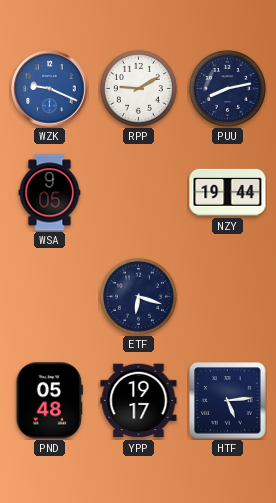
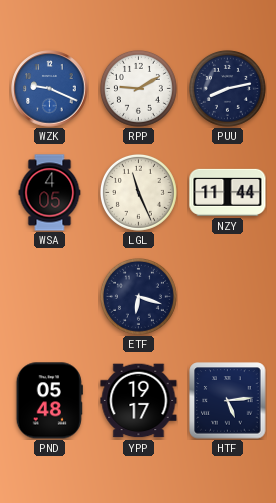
WSA: 9:05 -> 4:05
LGL: none -> 11:26
NZY: 19:44 -> 11:44
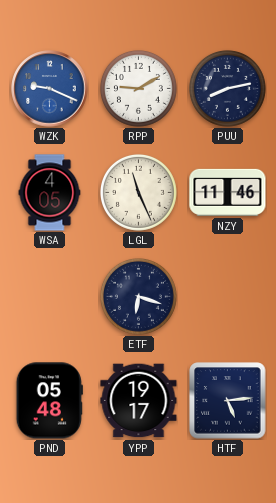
NZY: 11:44 -> 11:46
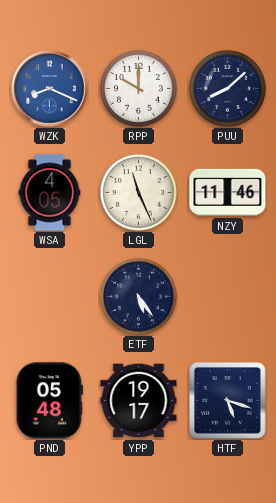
WZK: 9:19 -> 8:19
RPP: 9:10 -> 10:00
PUU: 8:13 -> 8:08
ETF: 6:18 -> 5:24
HTF: 5:14 -> 5:18
